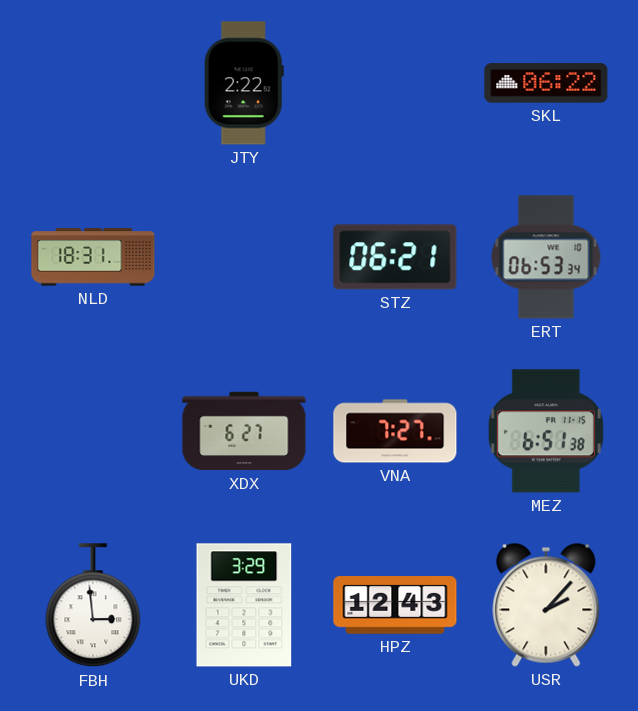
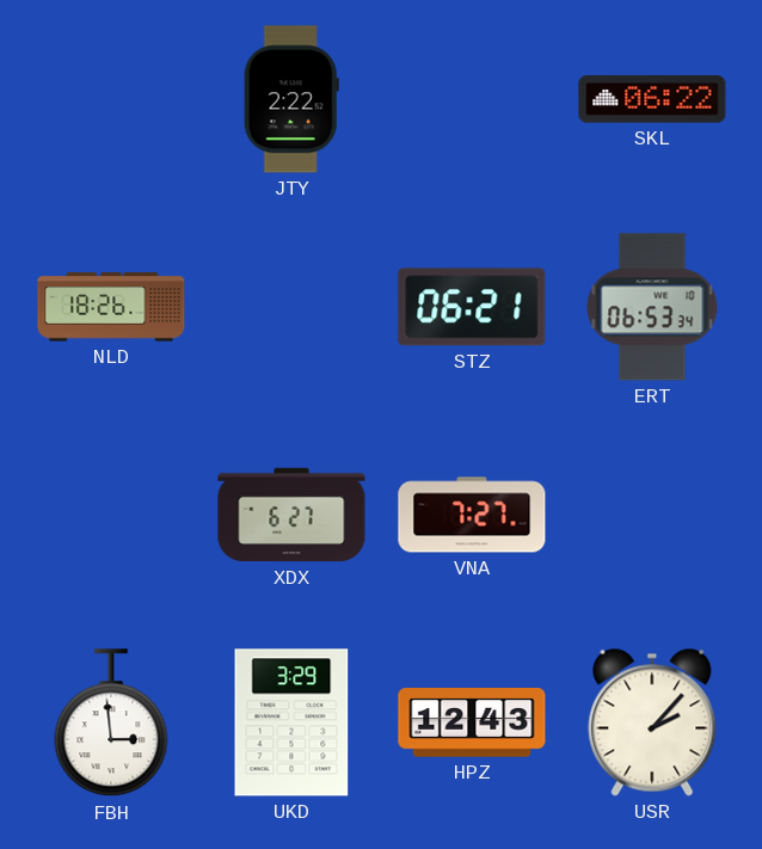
NLD: 18:31 -> 18:26
MEZ: 6:51 -> none
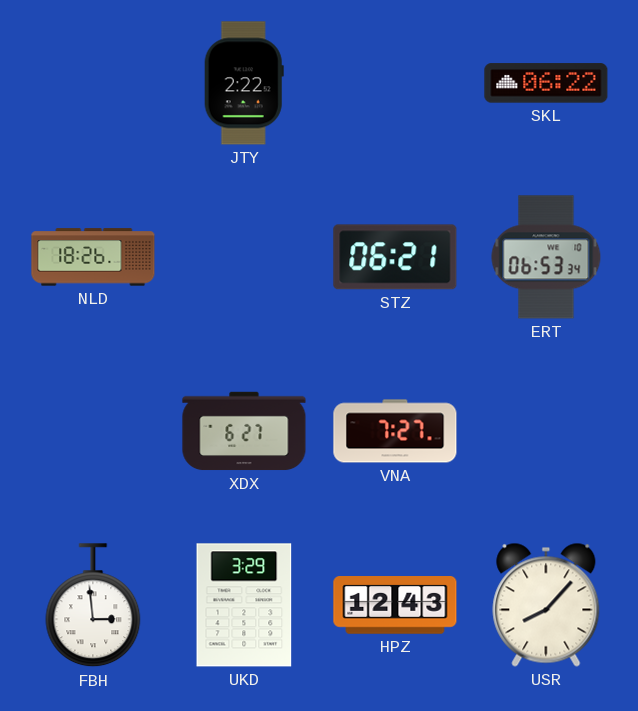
USR: 2:07 -> 8:07
